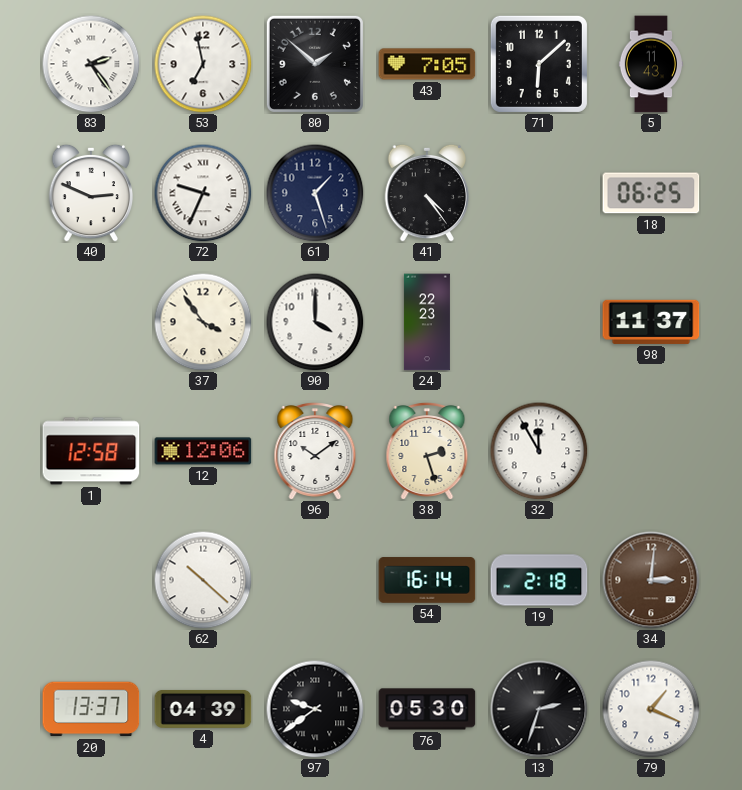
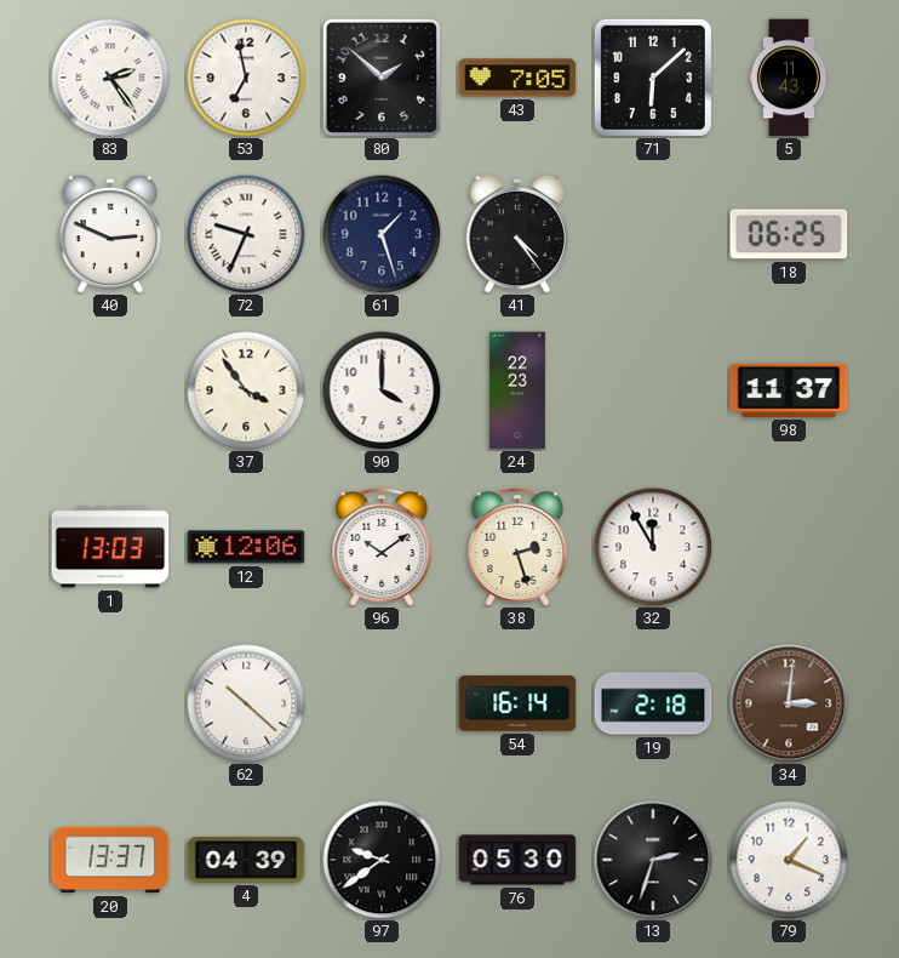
1: 12:58 -> 13:03
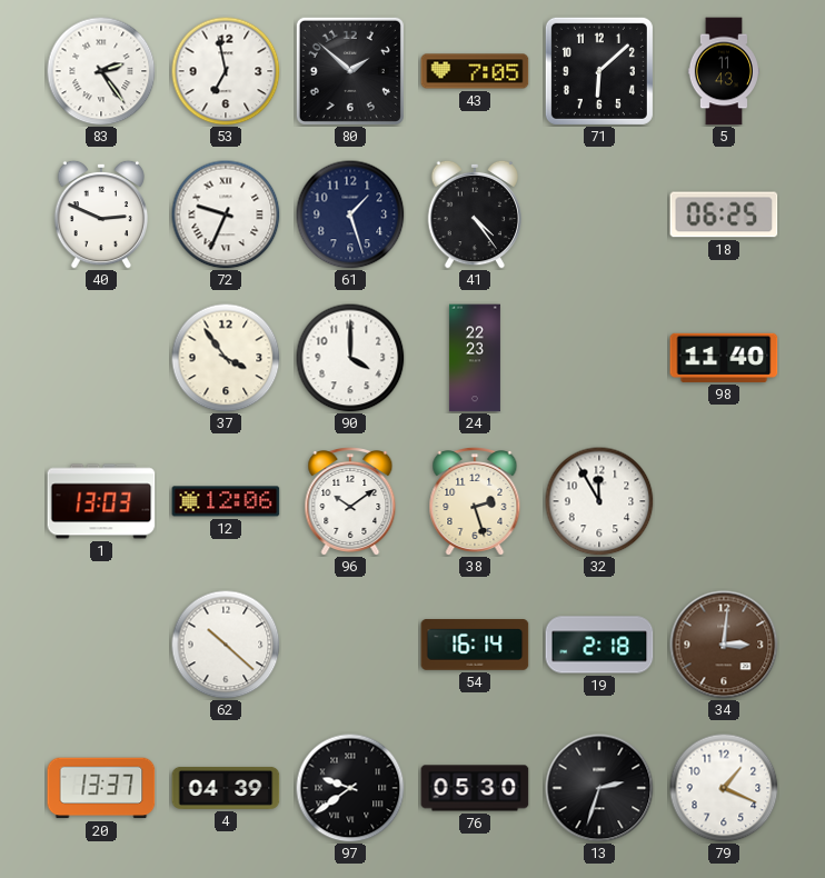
98: 11:37 -> 11:40
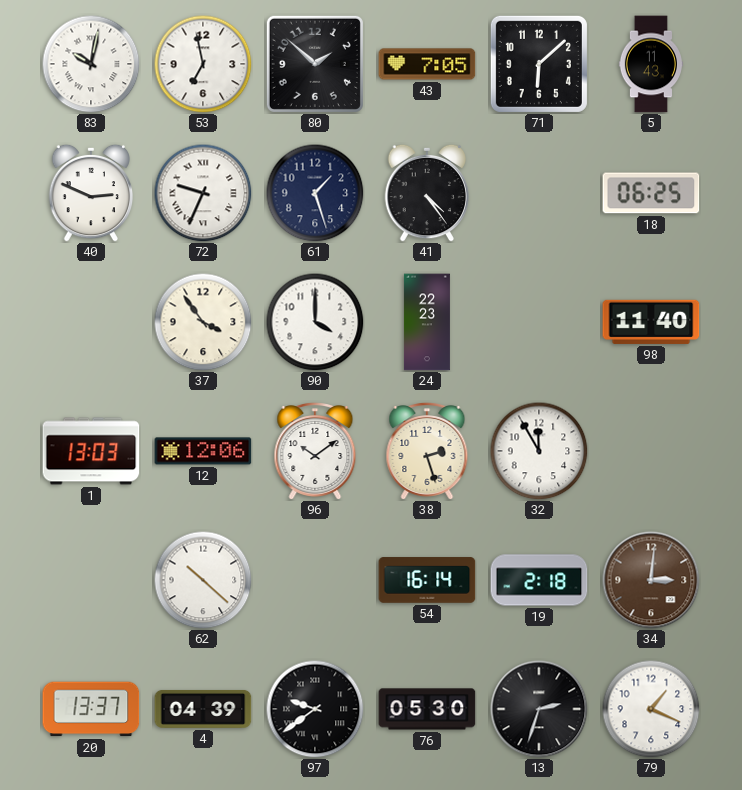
83: 2:24 -> 10:02
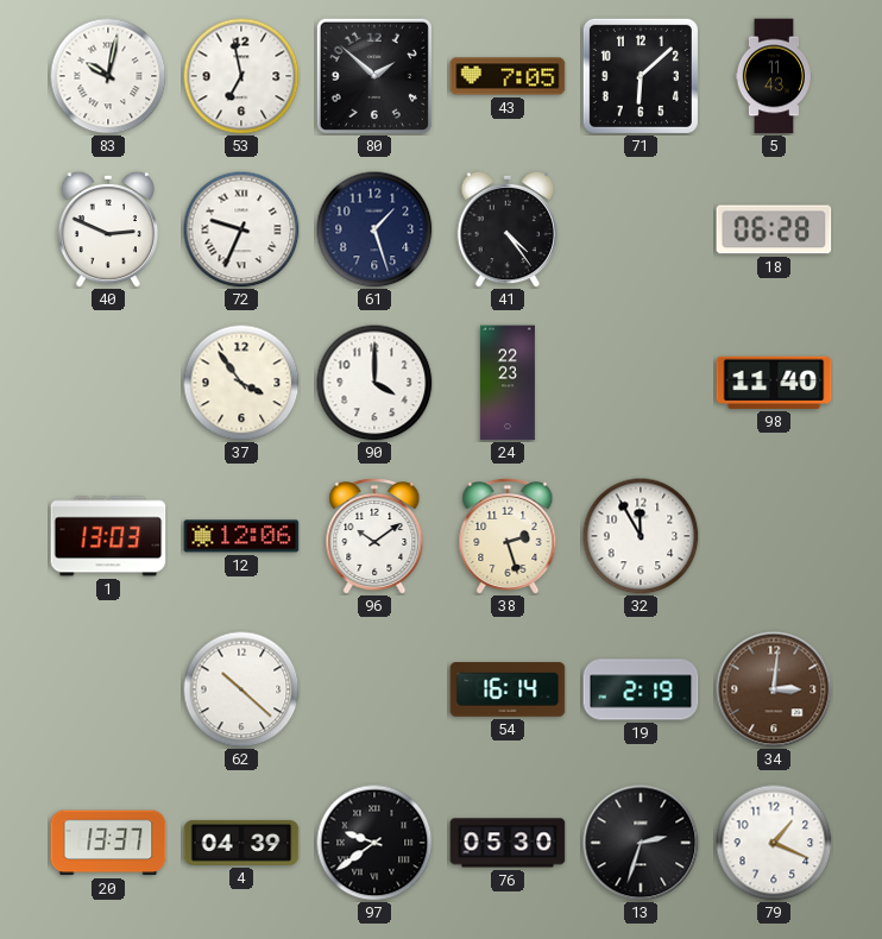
18: 06:25 -> 06:28
19: 2:18 -> 2:19
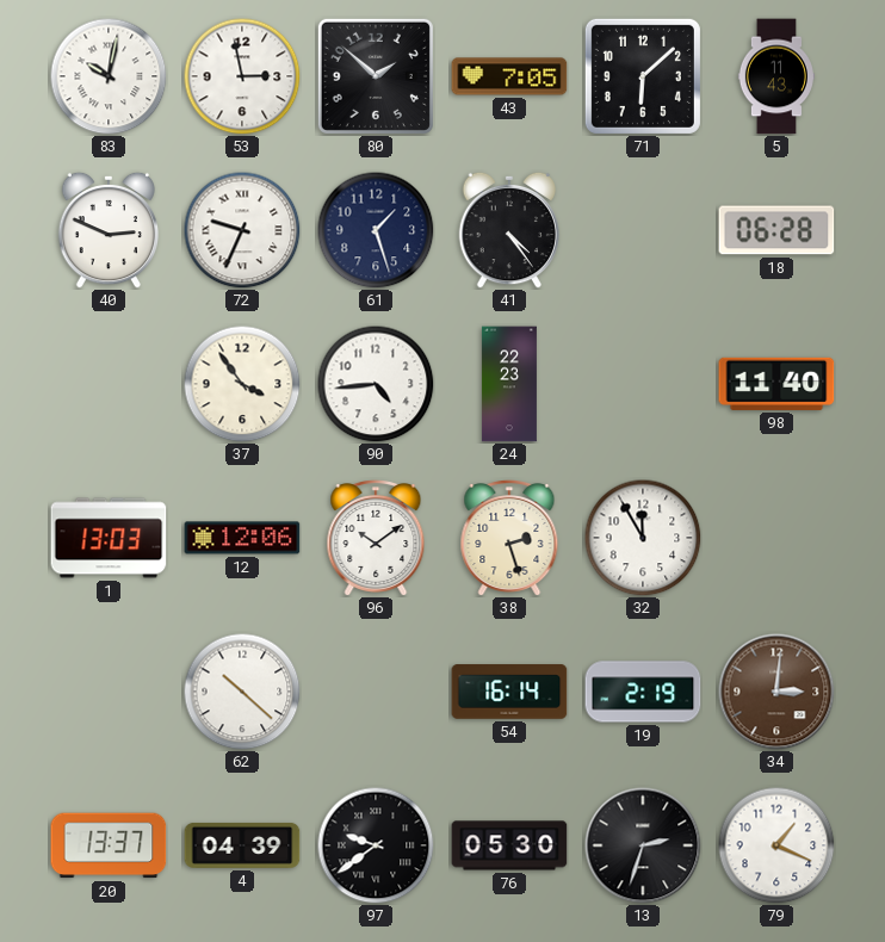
53: 6:58 -> 2:58
90: 4:00 -> 4:44
